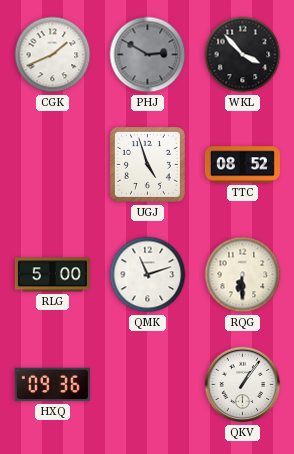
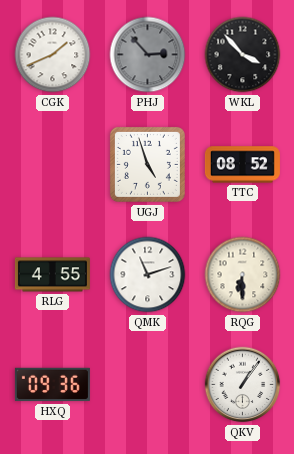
PHJ: 2:50 -> 2:53
RLG: 5:00 -> 4:55
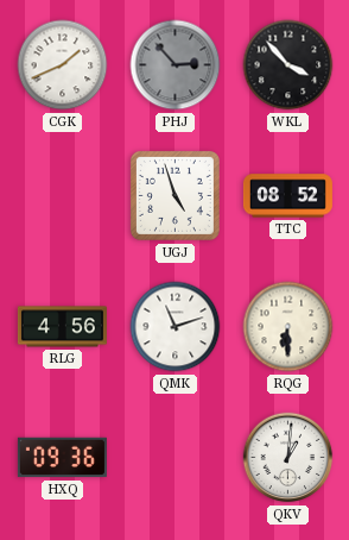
RLG: 4:55 -> 4:56
QKV: 1:06 -> 1:01
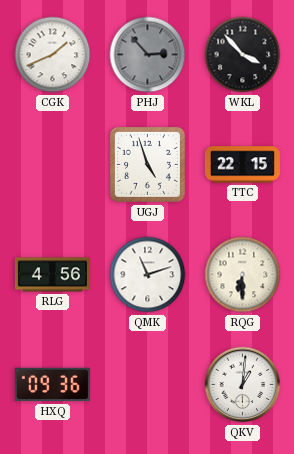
TTC: 08:52 -> 22:15
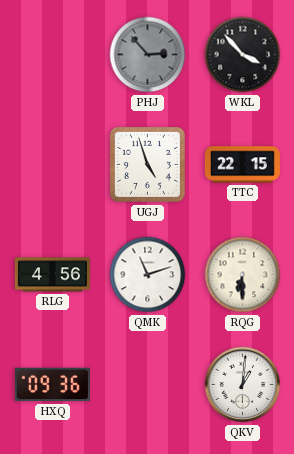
CGK: 1:41 -> none
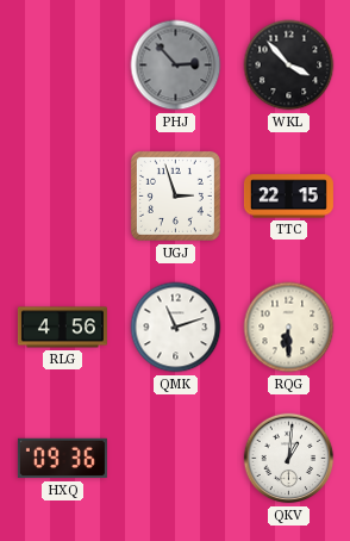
UGJ: 4:57 -> 2:57
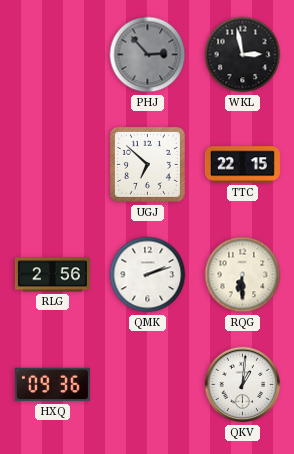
WKL: 3:53 -> 2:58
UGJ: 2:57 -> 6:52
RLG: 4:56 -> 2:56
QMK: 11:12 -> 2:12
